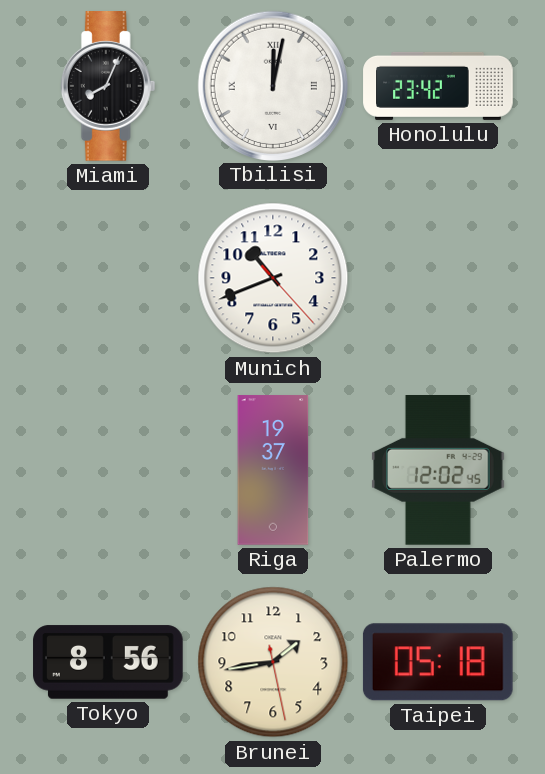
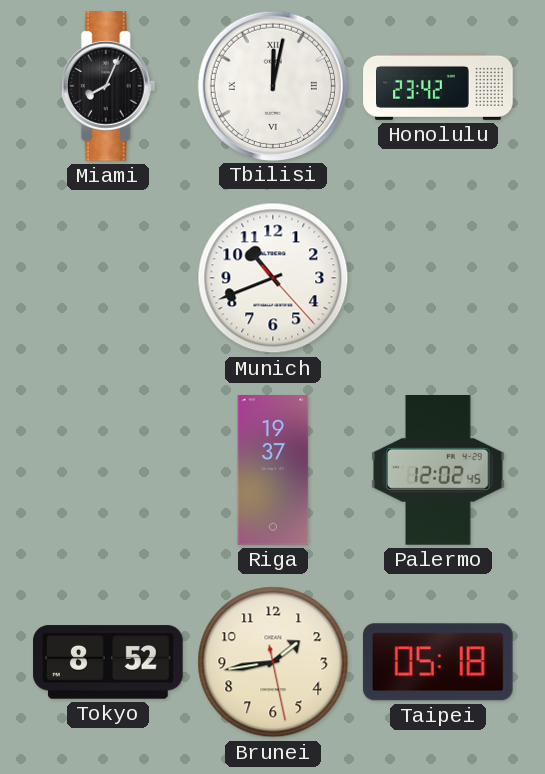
Tokyo: 8:56 -> 8:52
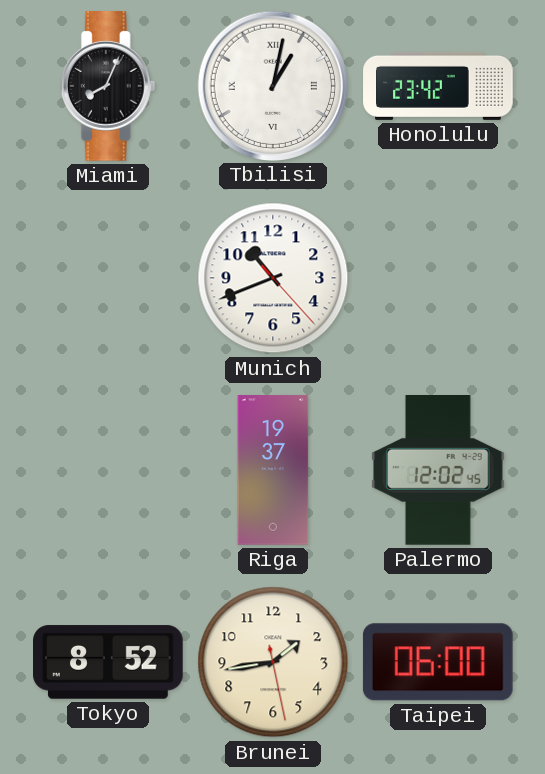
Tbilisi: 12:02 -> 1:02
Taipei: 05:18 -> 06:00
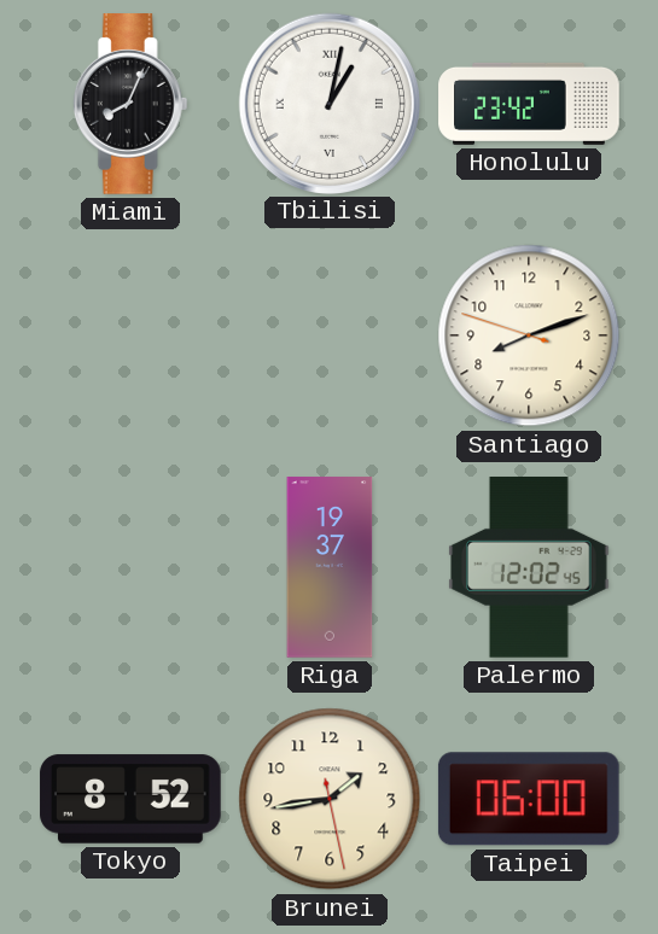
Munich: 10:41 -> none
Santiago: none -> 8:11
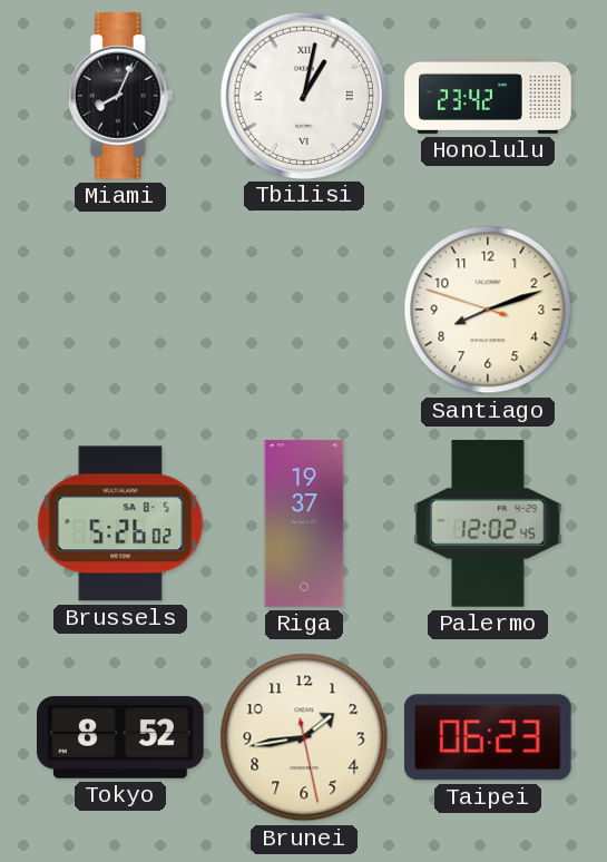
Brussels: none -> 5:26
Taipei: 06:00 -> 06:23
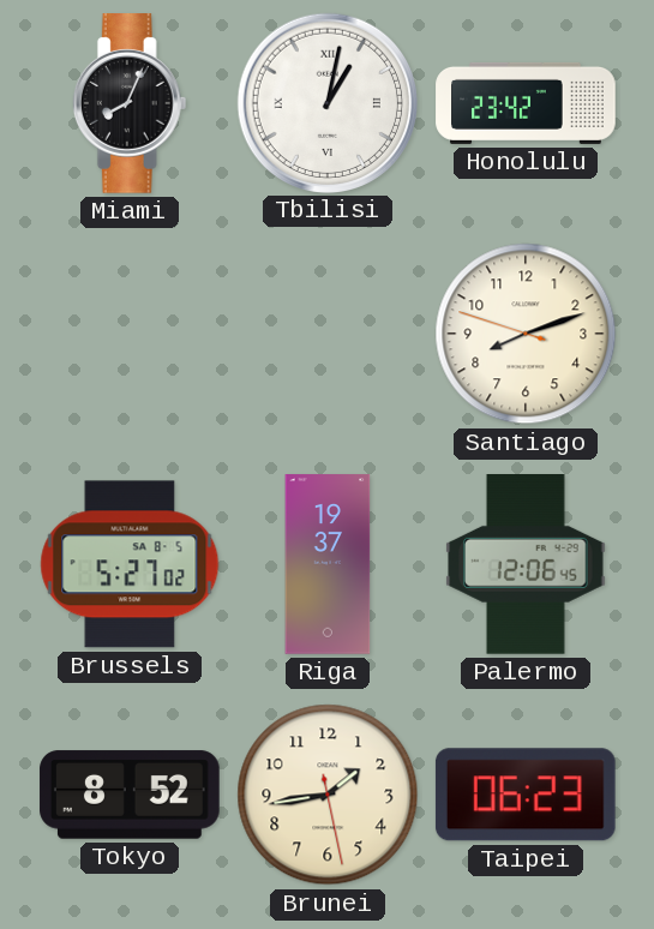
Brussels: 5:26 -> 5:27
Palermo: 12:02 -> 12:06
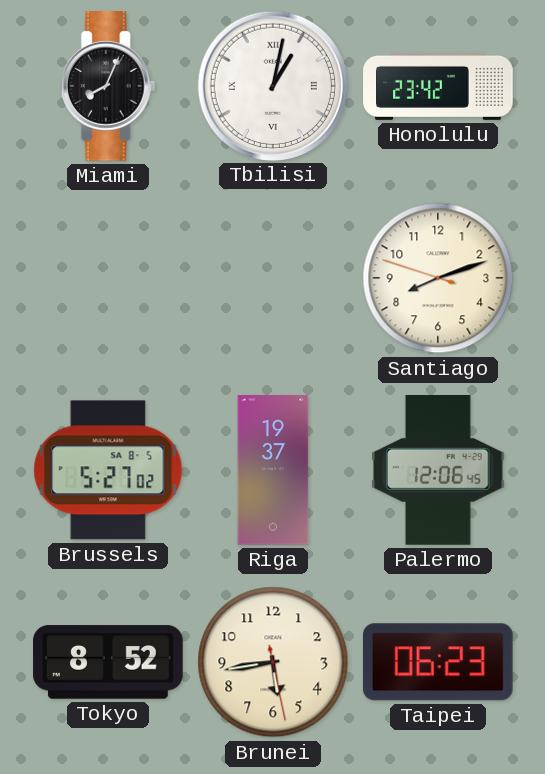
Brunei: 1:43 -> 5:43
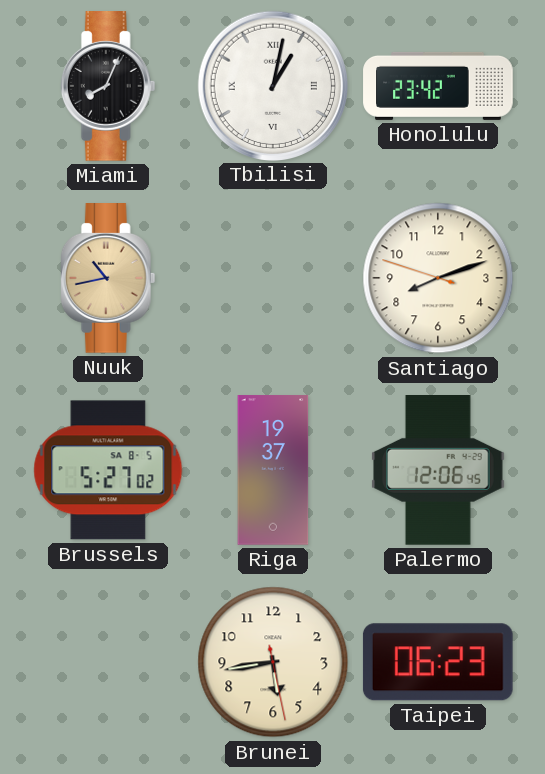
Nuuk: none -> 10:43
Tokyo: 8:52 -> none
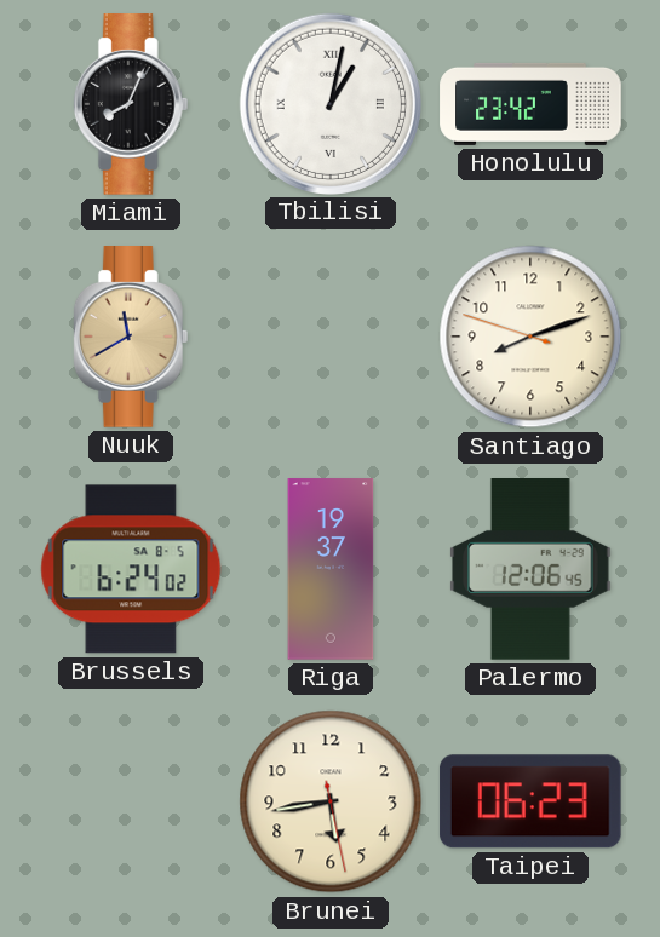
Nuuk: 10:43 -> 11:40
Brussels: 5:27 -> 6:24
